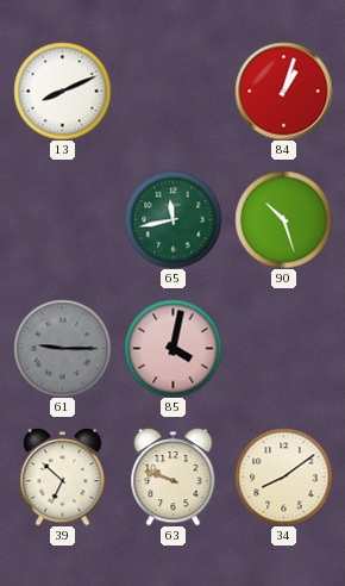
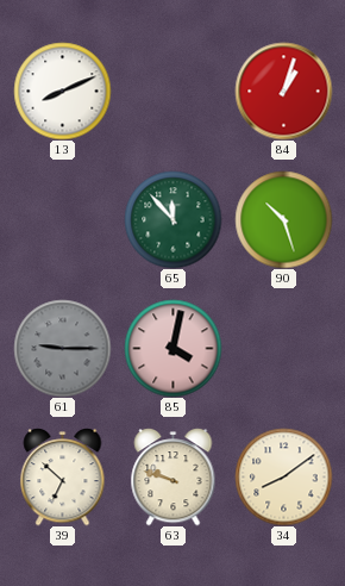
65: 11:43 -> 11:53
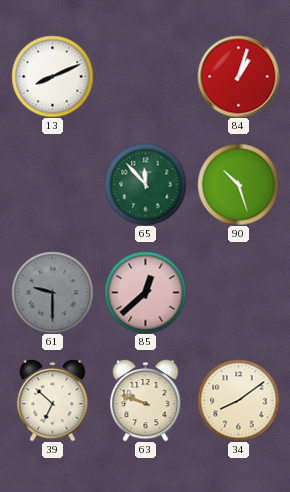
61: 9:15 -> 9:30
85: 4:02 -> 12:38
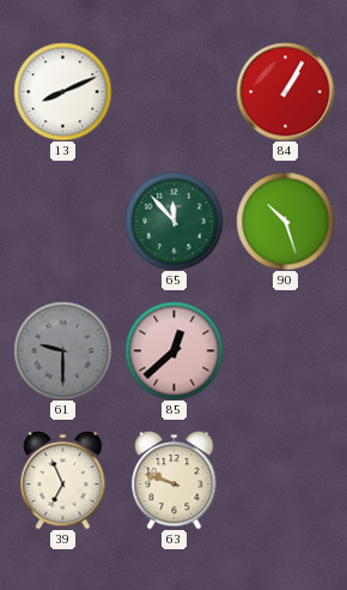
84: 1:03 -> 1:05
39: 6:52 -> 6:56
34: 8:09 -> none
